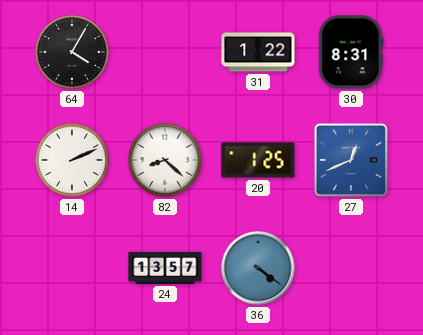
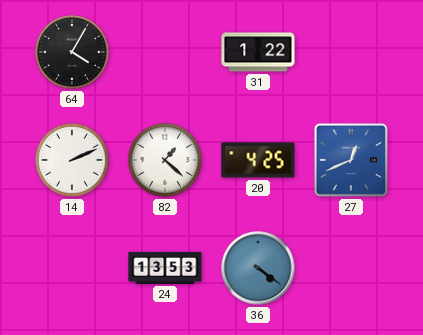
30: 8:31 -> none
82: 8:22 -> 1:22
20: 1:25 -> 4:25
24: 13:57 -> 13:53
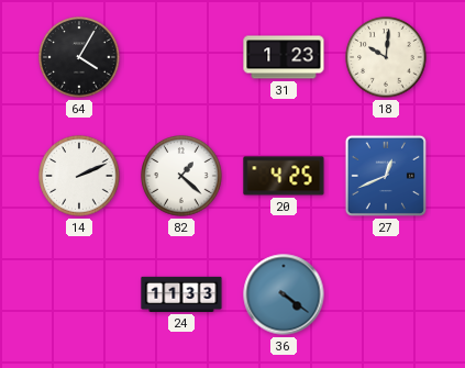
31: 1:22 -> 1:23
18: none -> 10:01
24: 13:53 -> 11:33
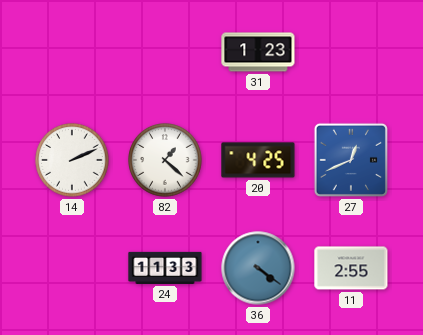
64: 4:05 -> none
18: 10:01 -> none
11: none -> 2:55
